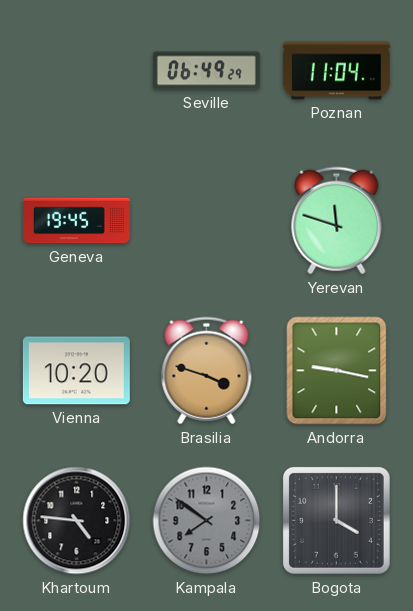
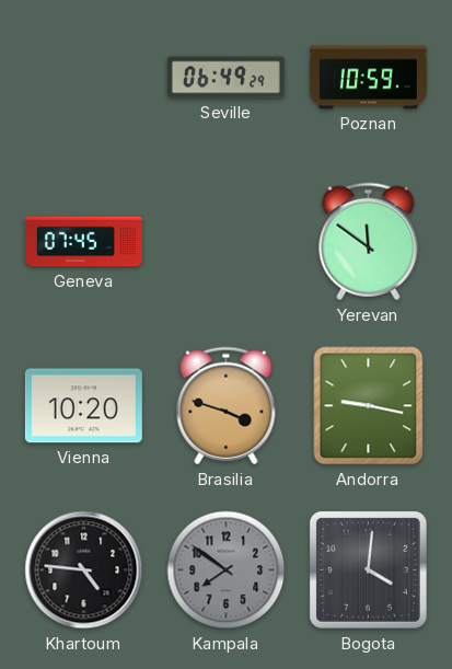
Poznan: 11:04 -> 10:59
Geneva: 19:45 -> 07:45
Yerevan: 11:48 -> 11:51
Bogota: 4:00 -> 4:01
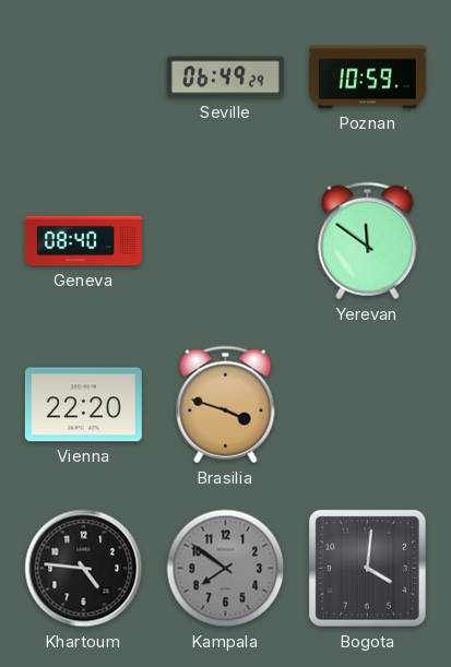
Geneva: 07:45 -> 08:40
Vienna: 10:20 -> 22:20
Andorra: 9:17 -> none
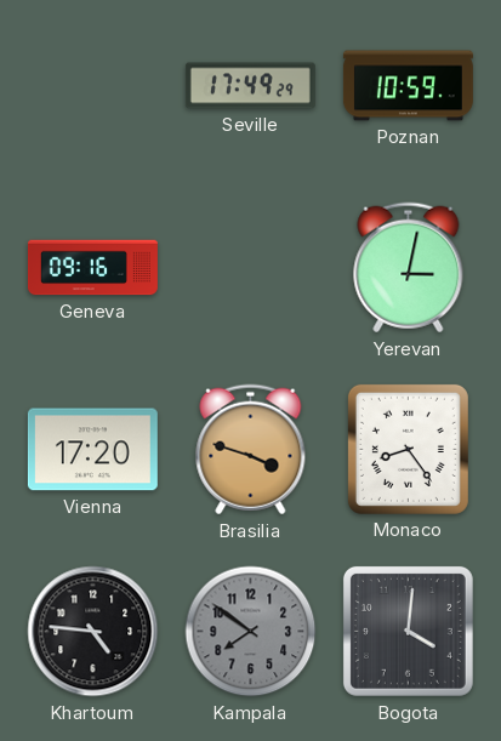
Seville: 06:49 -> 17:49
Geneva: 08:40 -> 09:16
Yerevan: 11:51 -> 3:02
Vienna: 22:20 -> 17:20
Monaco: none -> 8:24
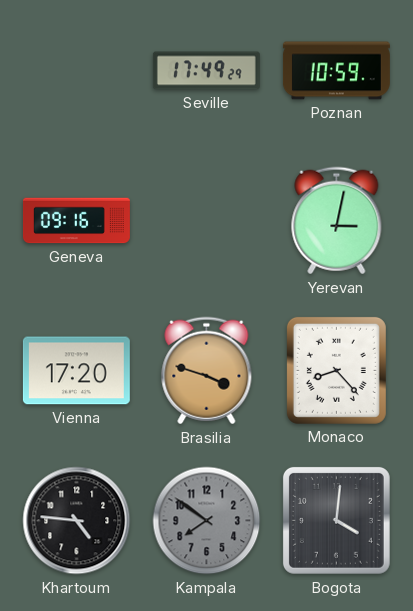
Monaco: 8:24 -> 8:23
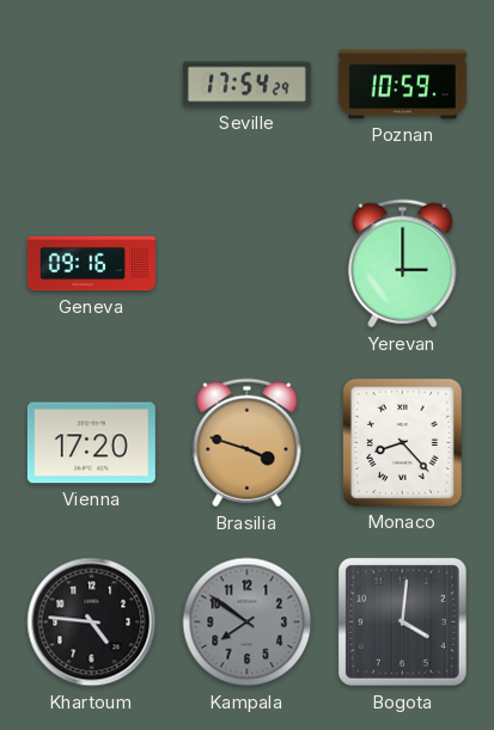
Seville: 17:49 -> 17:54
Yerevan: 3:02 -> 3:00
